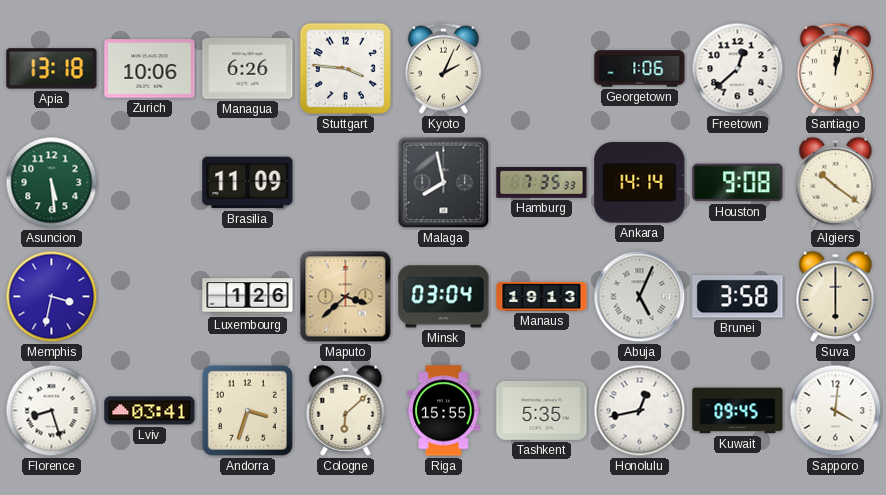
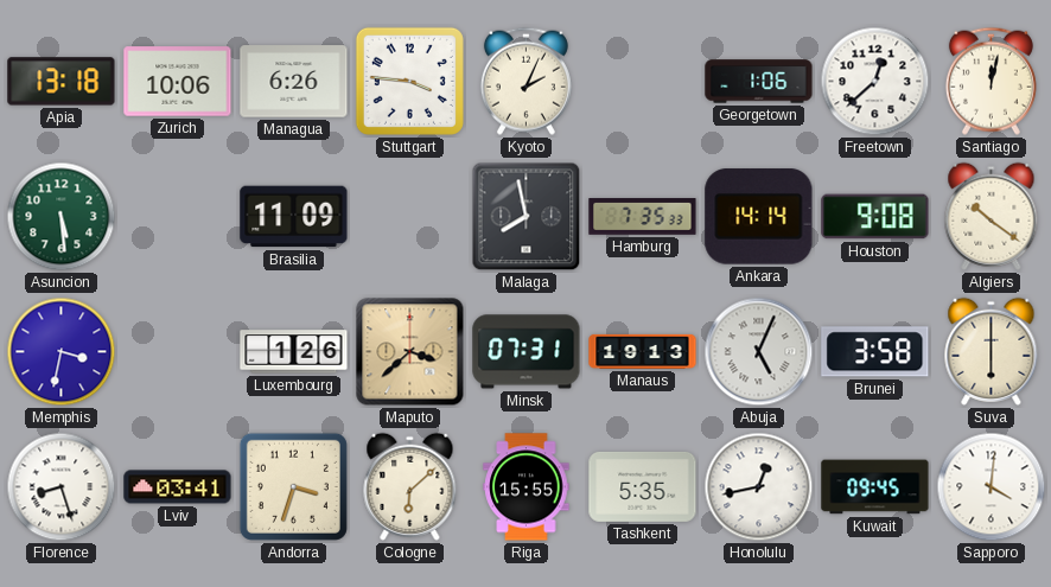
Minsk: 03:04 -> 07:31
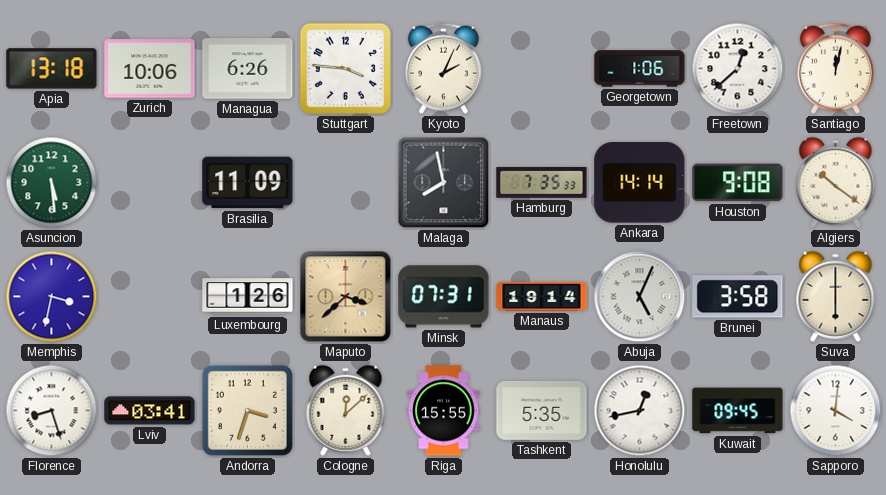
Manaus: 19:13 -> 19:14
Cologne: 6:08 -> 12:08
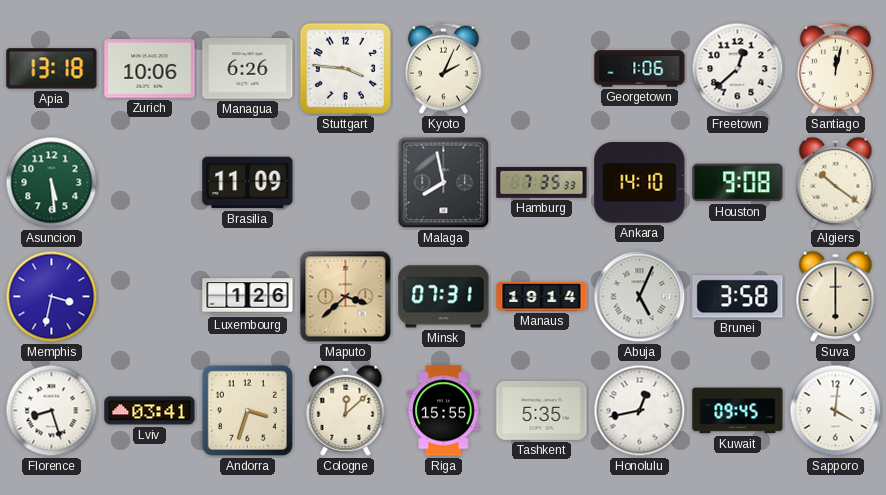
Ankara: 14:14 -> 14:10
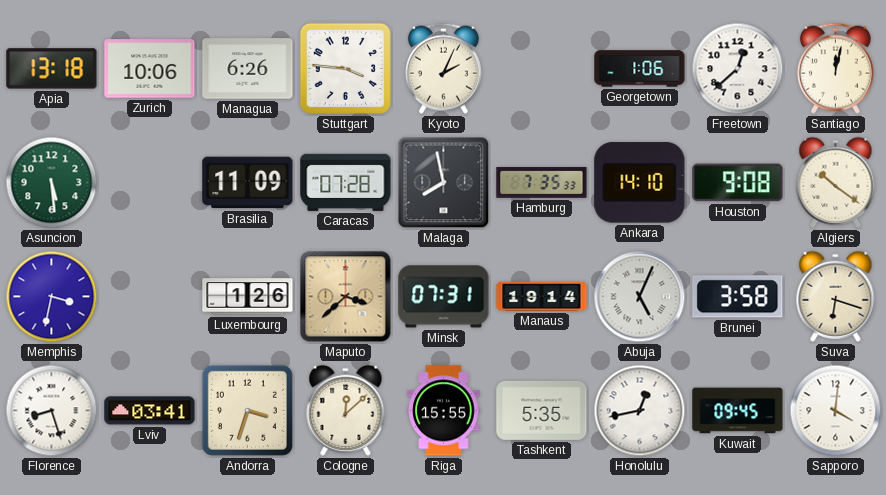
Caracas: none -> 07:28
Suva: 6:00 -> 6:18
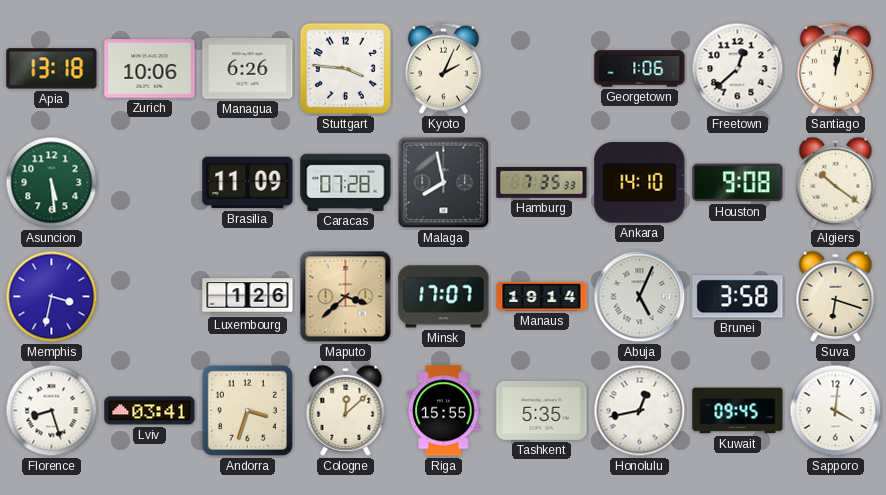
Minsk: 07:31 -> 17:07
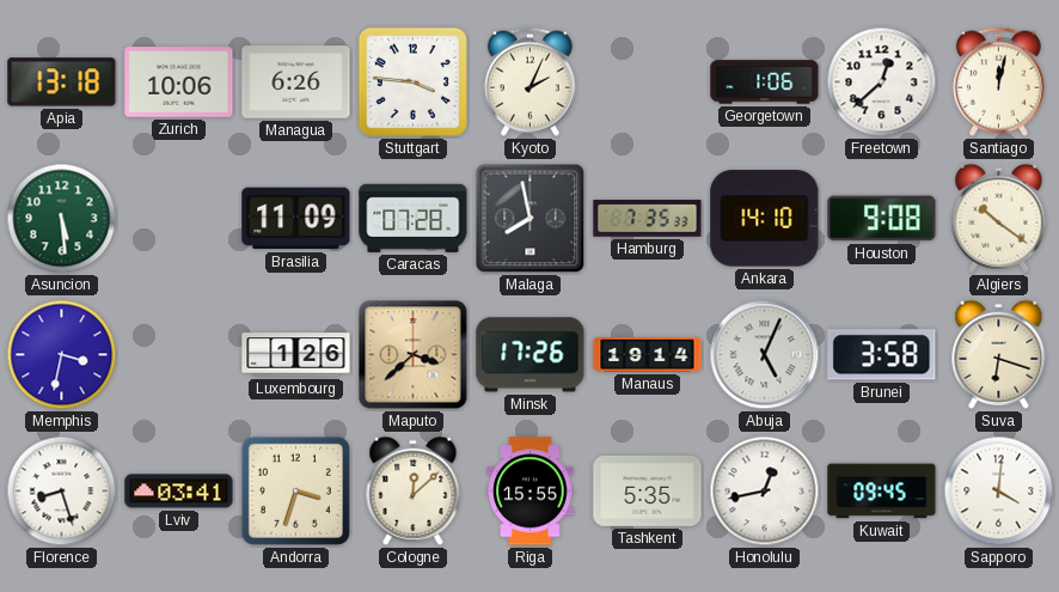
Minsk: 17:07 -> 17:26
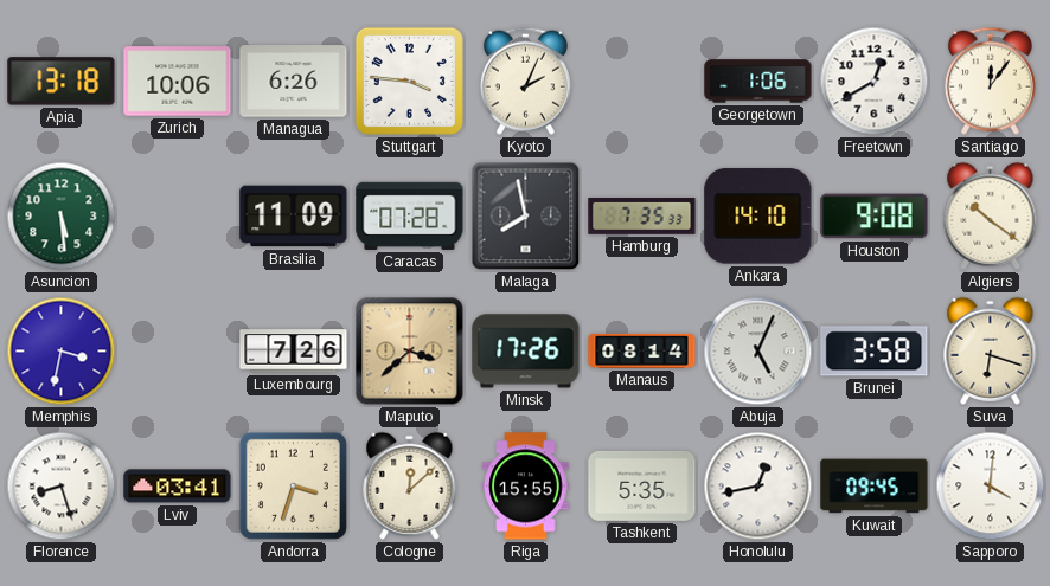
Freetown: 12:38 -> 12:40
Santiago: 12:02 -> 12:06
Luxembourg: 1:26 -> 7:26
Manaus: 19:14 -> 08:14
